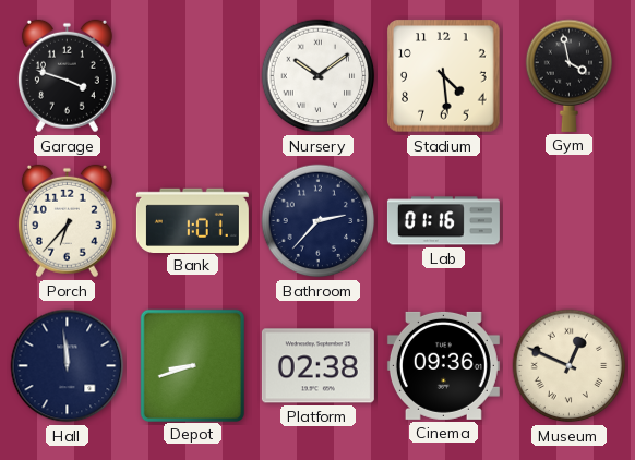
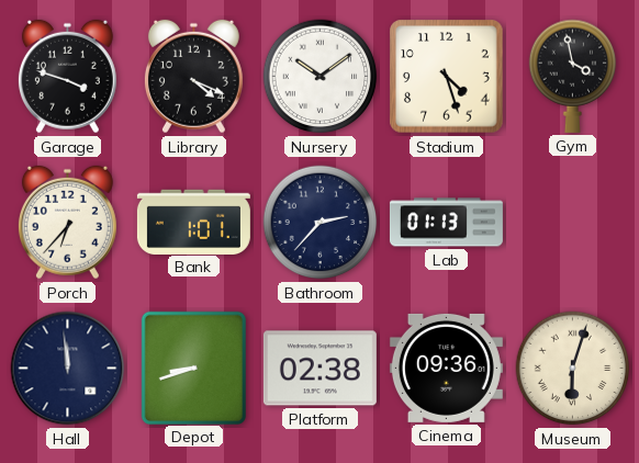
Library: none -> 4:19
Stadium: 4:29 -> 4:27
Lab: 01:16 -> 01:13
Museum: 12:49 -> 6:03
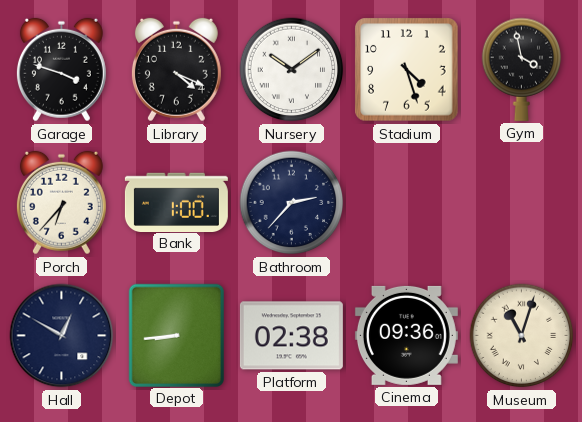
Bank: 1:01 -> 1:00
Lab: 01:13 -> none
Hall: 11:59 -> 12:50
Depot: 8:42 -> 8:44
Museum: 6:03 -> 11:03
